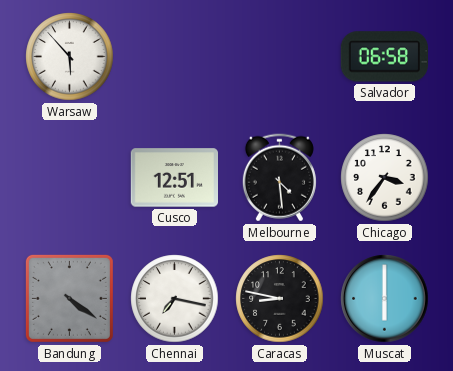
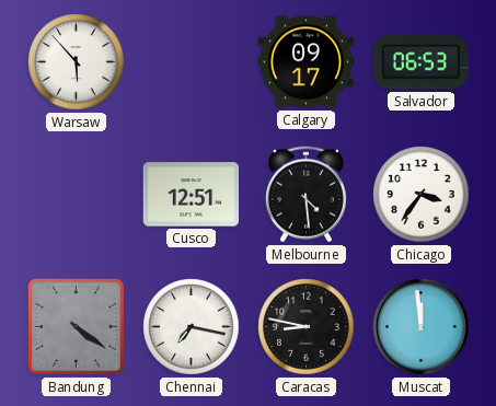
Calgary: none -> 09:17
Salvador: 06:58 -> 06:53
Muscat: 6:00 -> 11:59
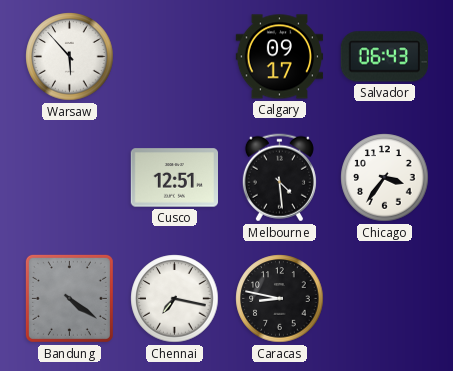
Salvador: 06:53 -> 06:43
Muscat: 11:59 -> none
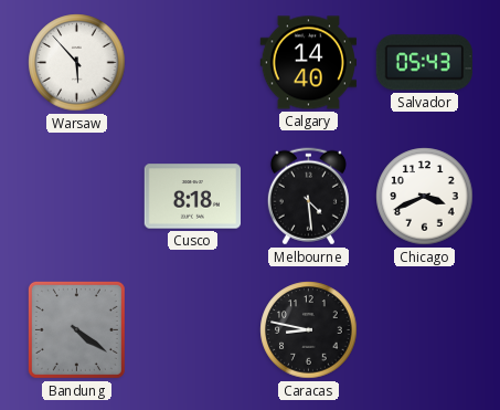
Calgary: 09:17 -> 14:40
Salvador: 06:43 -> 05:43
Cusco: 12:51 -> 8:18
Chicago: 3:36 -> 3:41
Chennai: 7:17 -> none
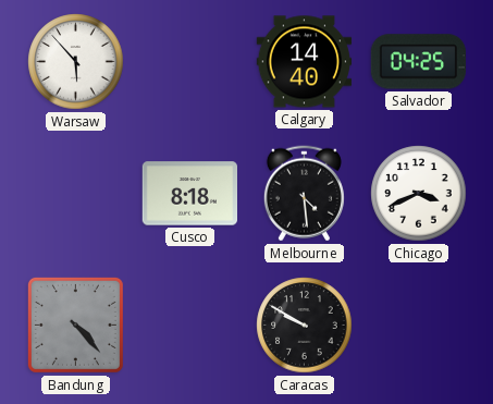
Salvador: 05:43 -> 04:25
Bandung: 4:21 -> 4:23
Caracas: 8:47 -> 9:50
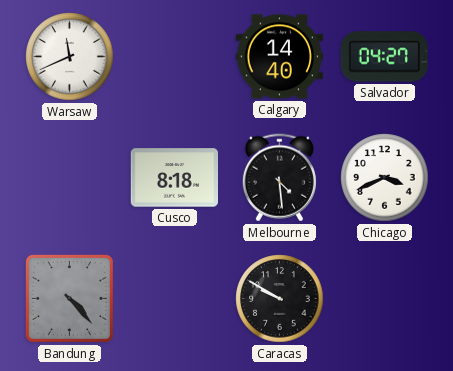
Warsaw: 5:53 -> 11:41
Salvador: 04:25 -> 04:27
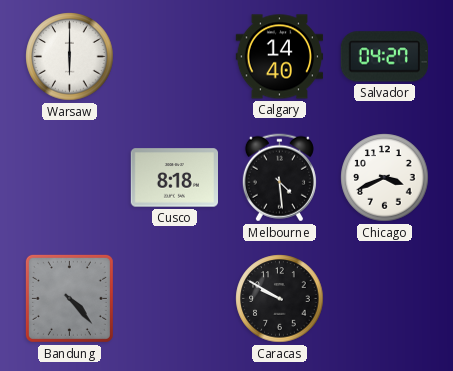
Warsaw: 11:41 -> 6:00
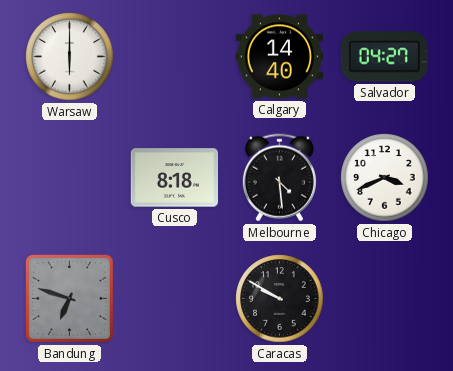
Bandung: 4:23 -> 6:48
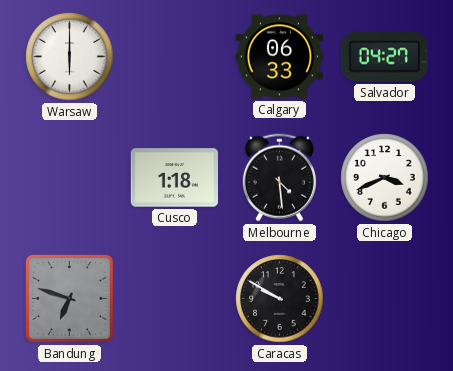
Calgary: 14:40 -> 06:33
Cusco: 8:18 -> 1:18
